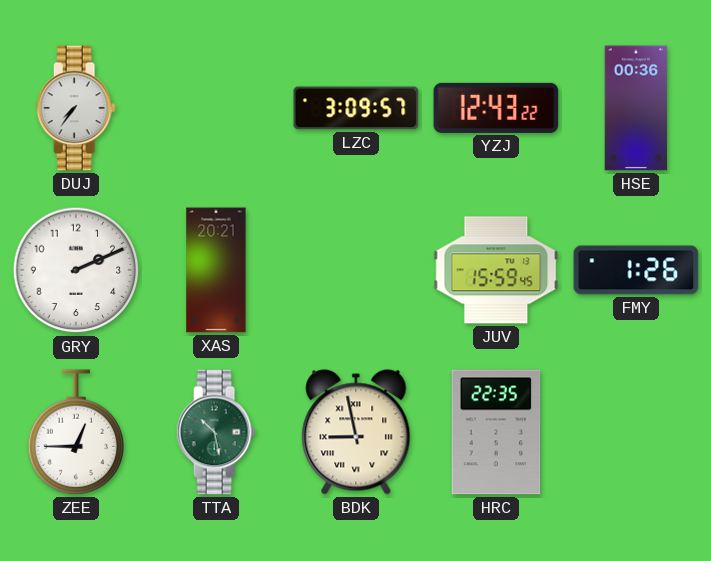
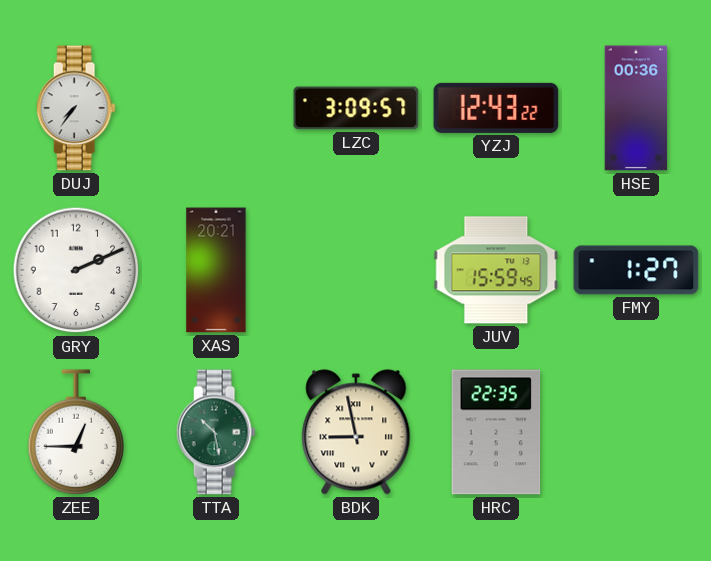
FMY: 1:26 -> 1:27
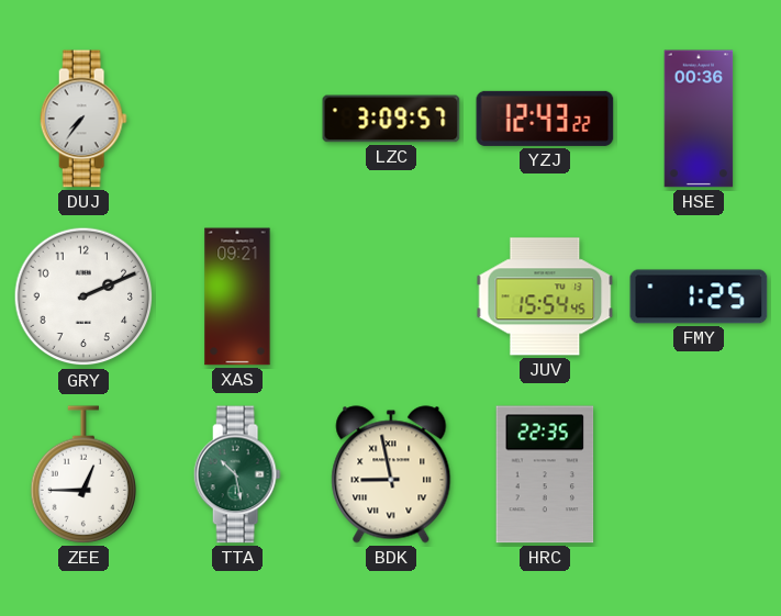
XAS: 20:21 -> 09:21
JUV: 15:59 -> 15:54
FMY: 1:27 -> 1:25
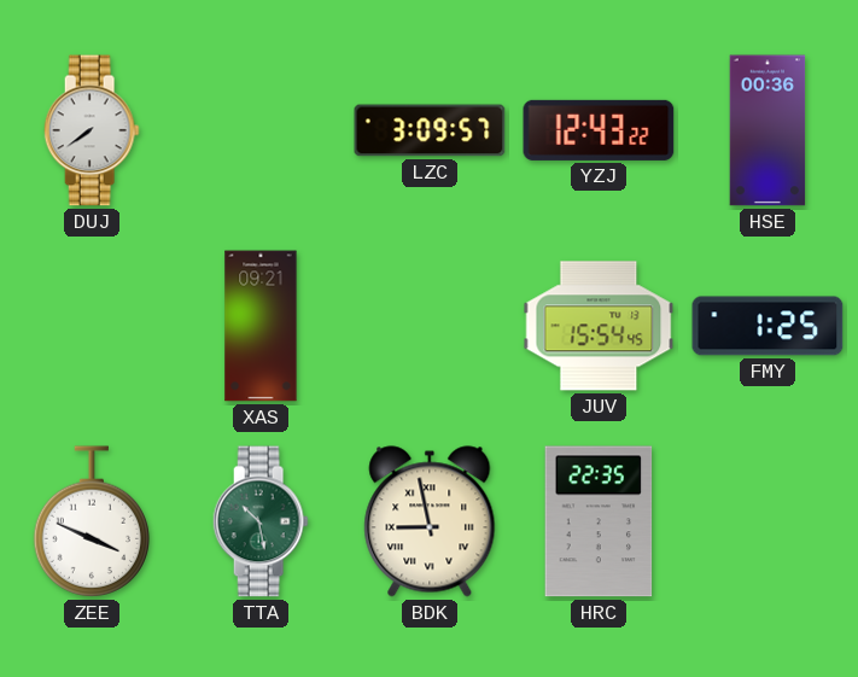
DUJ: 7:36 -> 7:39
GRY: 2:11 -> none
ZEE: 12:45 -> 3:49
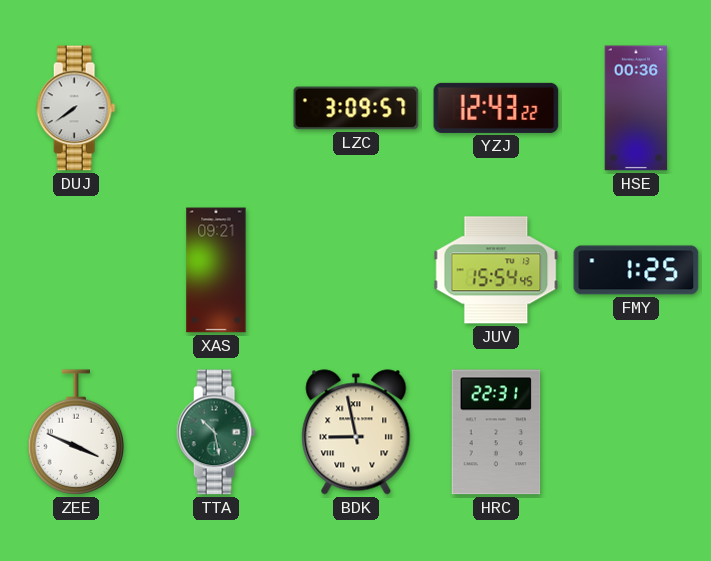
HRC: 22:35 -> 22:31
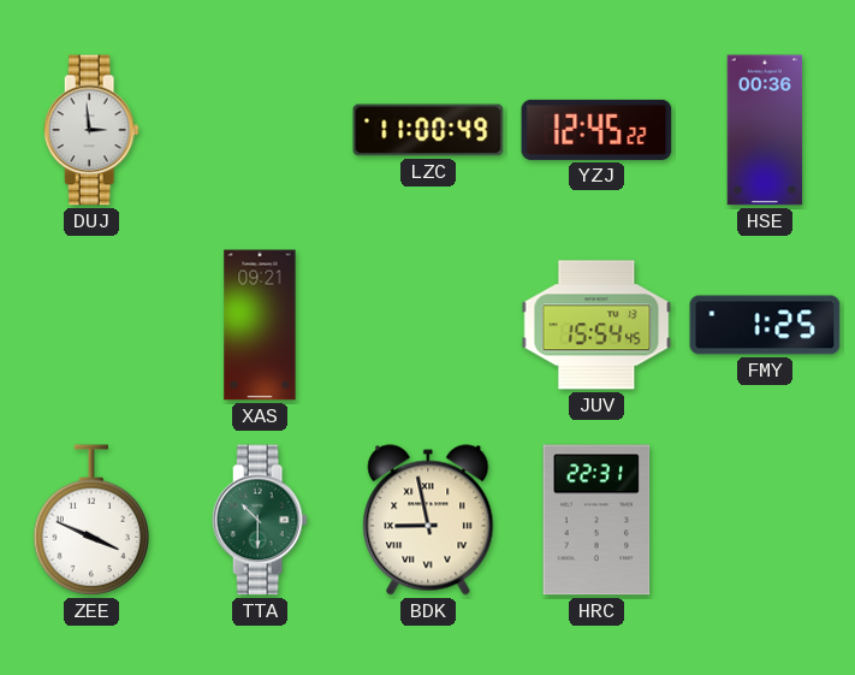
DUJ: 7:39 -> 2:59
LZC: 3:09 -> 11:00
YZJ: 12:43 -> 12:45
TTA: 10:28 -> 10:30
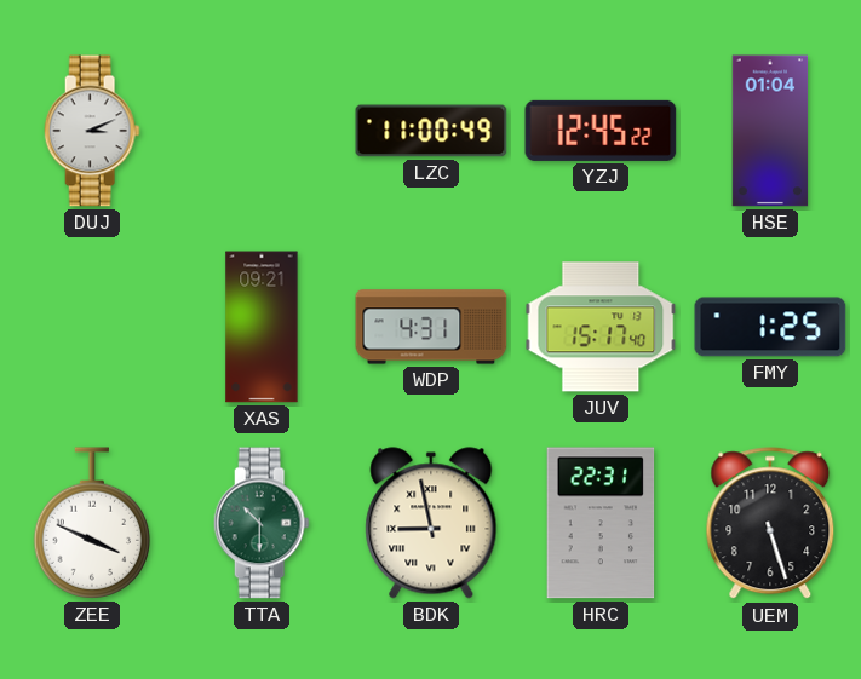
DUJ: 2:59 -> 3:11
HSE: 00:36 -> 01:04
WDP: none -> 4:31
JUV: 15:54 -> 15:17
UEM: none -> 5:27
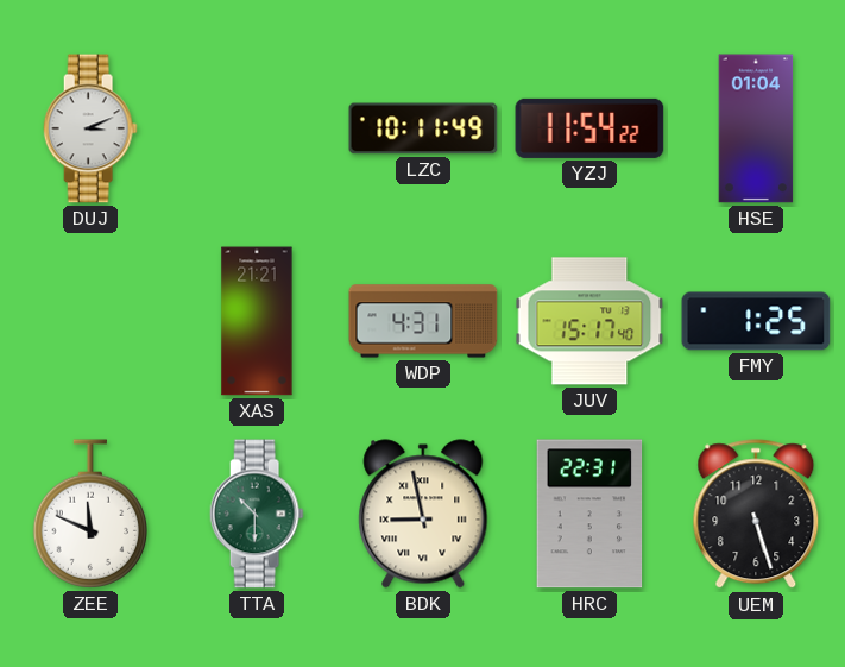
LZC: 11:00 -> 10:11
YZJ: 12:45 -> 11:54
XAS: 09:21 -> 21:21
ZEE: 3:49 -> 11:49
